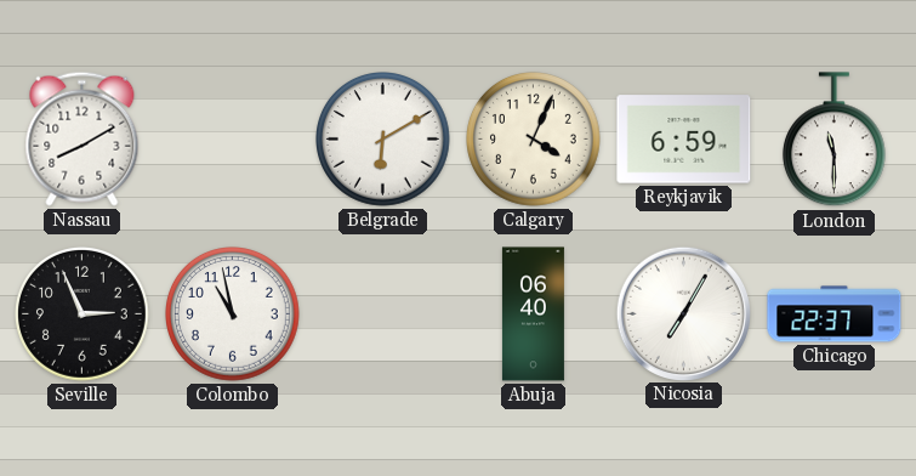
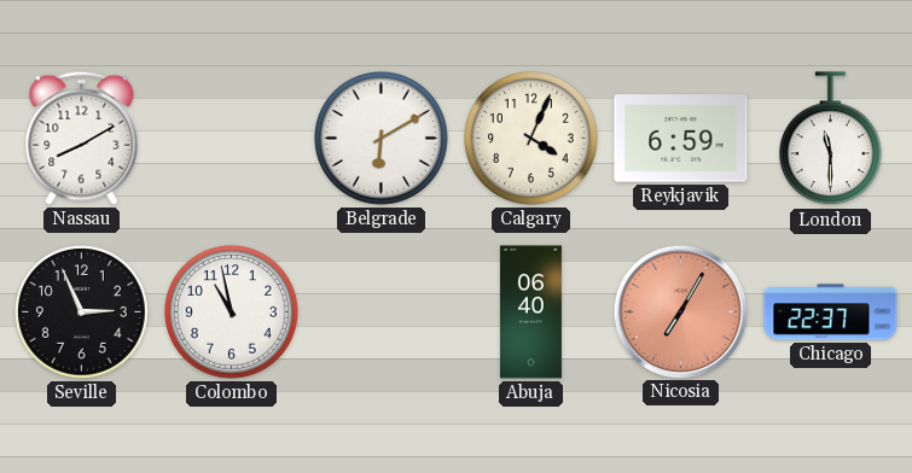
Nicosia dial: white -> salmon
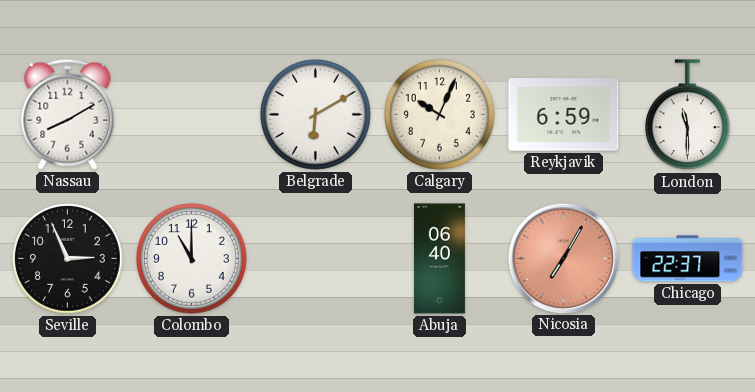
Calgary: 4:04 -> 10:04
Colombo: 10:58 -> 11:00
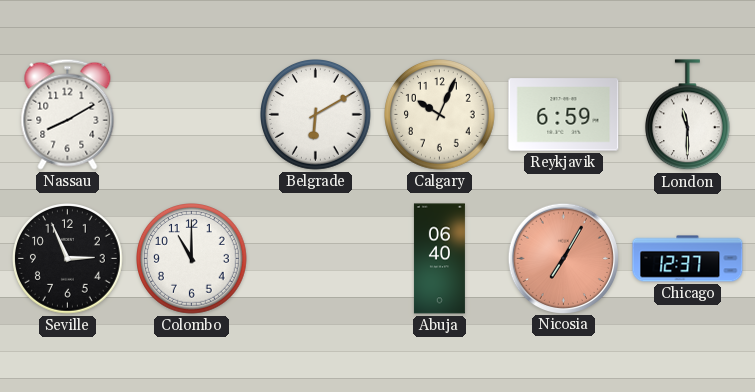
Chicago: 22:37 -> 12:37
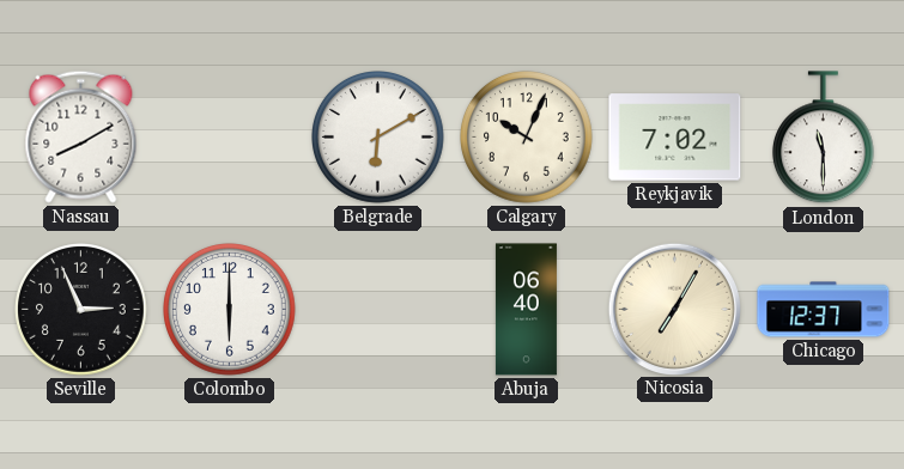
Reykjavik: 6:59 -> 7:02
Colombo: 11:00 -> 6:00
Nicosia dial: salmon -> cream
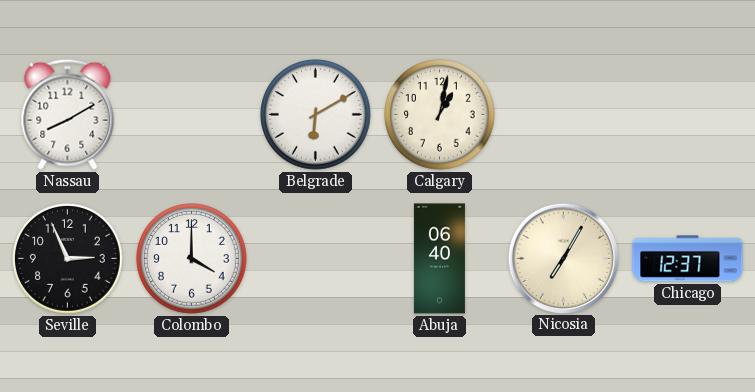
Calgary: 10:04 -> 1:02
Reykjavik: 7:02 -> none
London: 11:30 -> none
Colombo: 6:00 -> 4:00
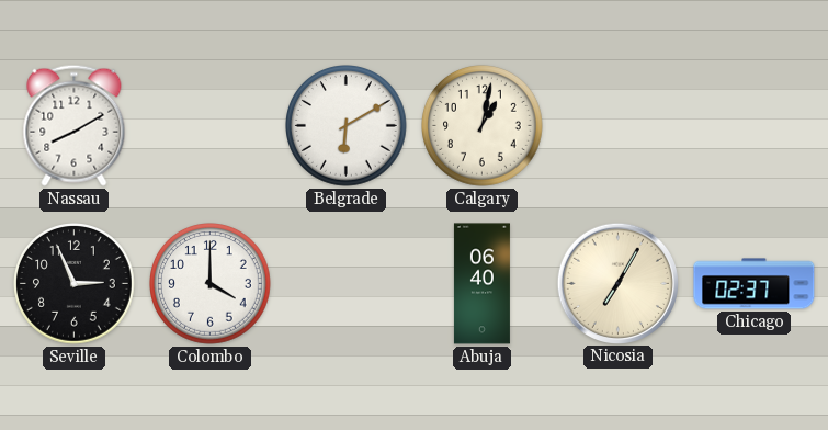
Chicago: 12:37 -> 02:37
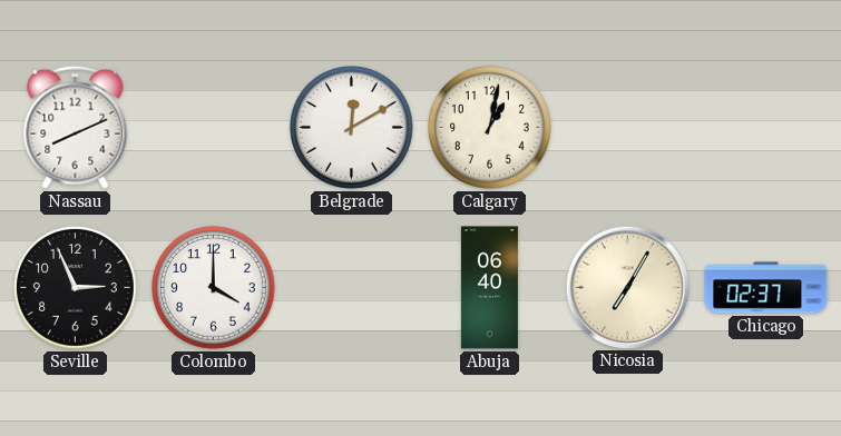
Nassau: 8:10 -> 8:11
Belgrade: 6:10 -> 12:10
